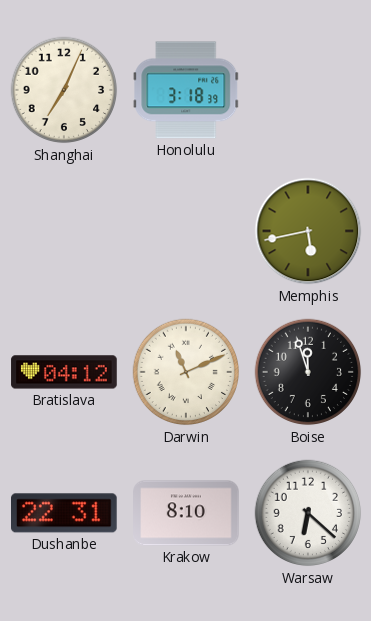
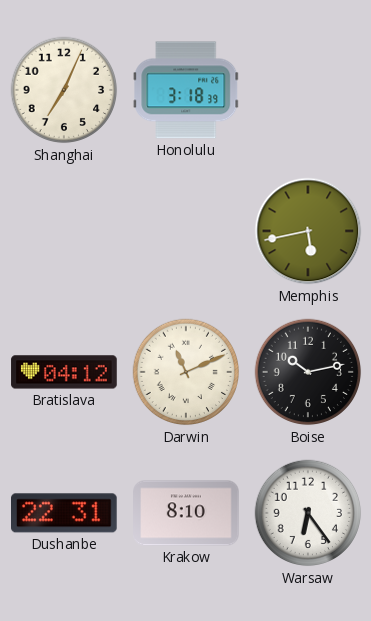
Boise: 11:57 -> 10:13
Warsaw: 6:22 -> 6:24
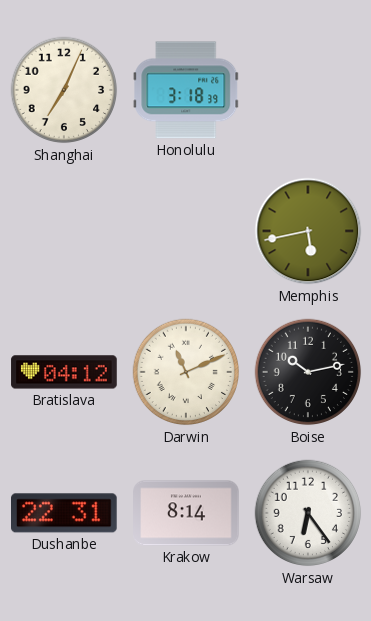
Krakow: 8:10 -> 8:14
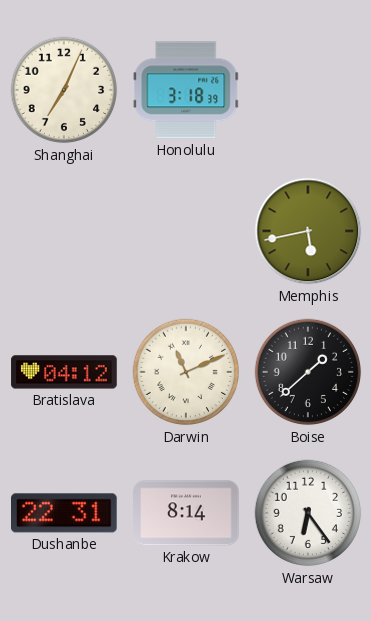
Boise: 10:13 -> 1:38
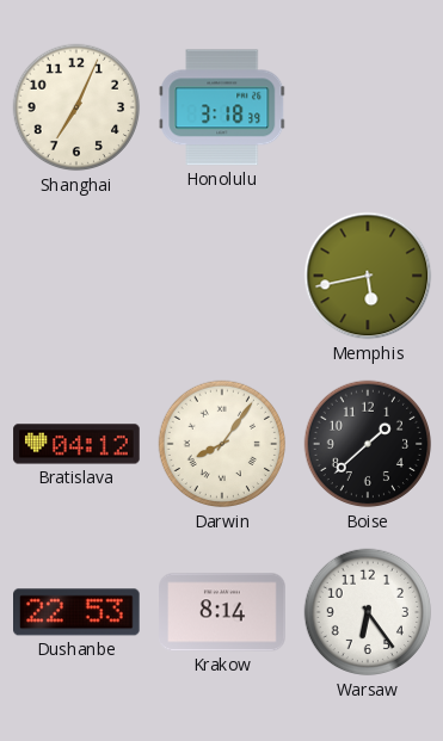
Darwin: 11:11 -> 8:06
Dushanbe: 22:31 -> 22:53
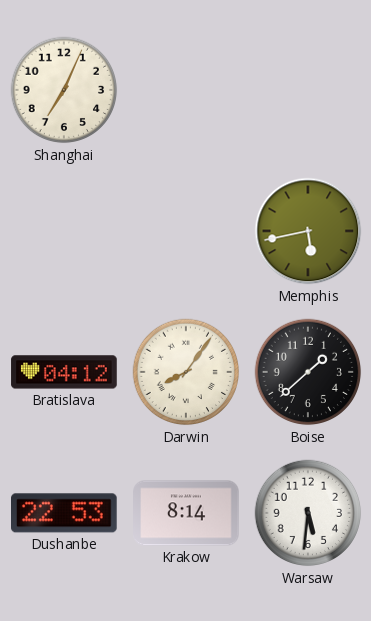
Honolulu: 3:18 -> none
Warsaw: 6:24 -> 5:31
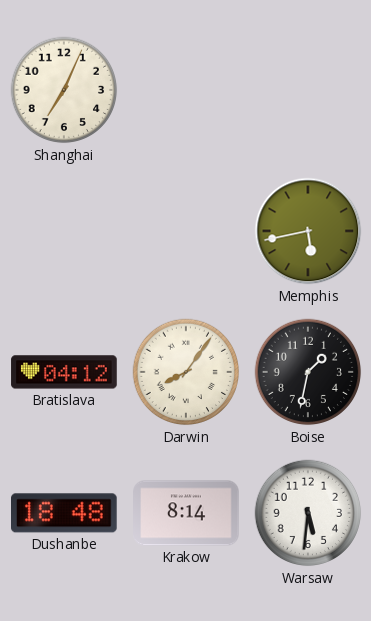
Boise: 1:38 -> 1:32
Dushanbe: 22:53 -> 18:48
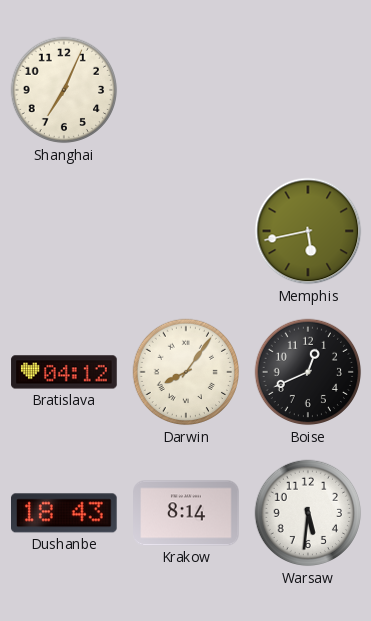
Boise: 1:32 -> 12:41
Dushanbe: 18:48 -> 18:43
